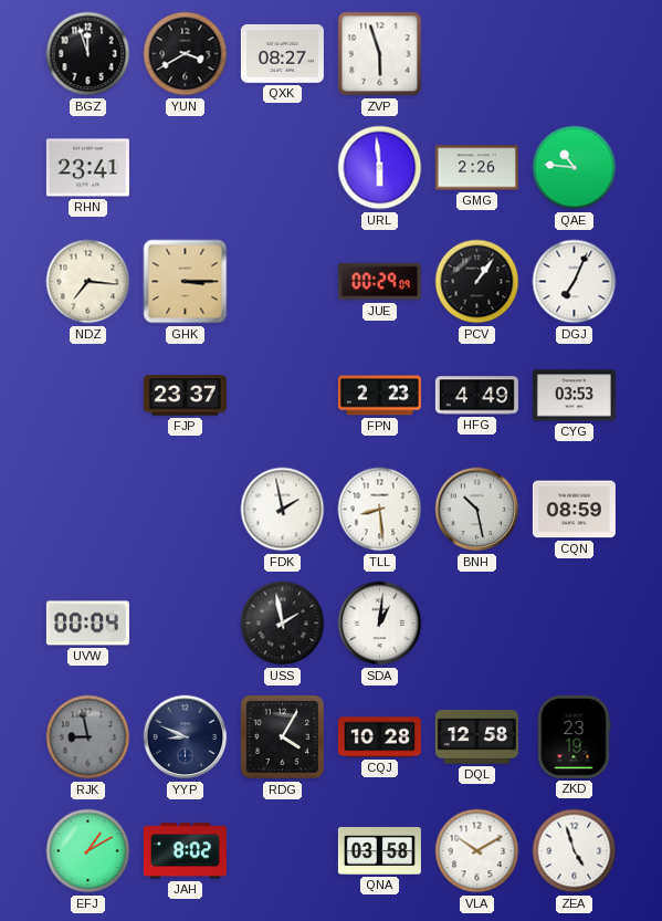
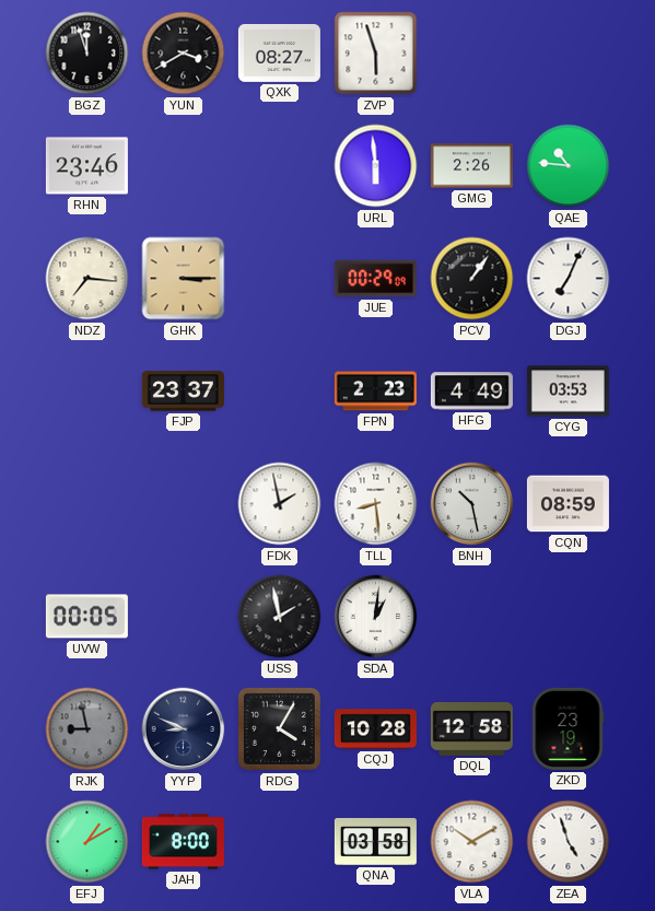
RHN: 23:41 -> 23:46
UVW: 00:04 -> 00:05
JAH: 8:02 -> 8:00
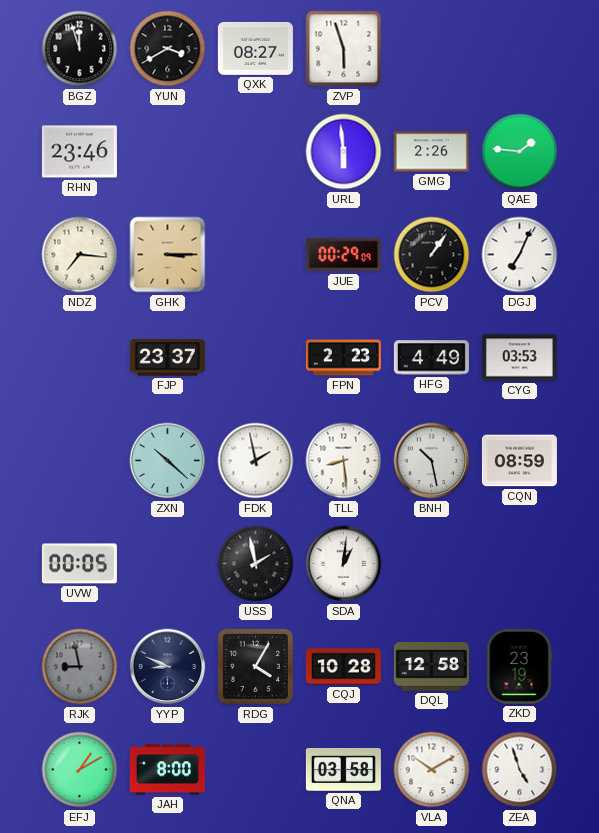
QAE: 10:46 -> 1:46
ZXN: none -> 10:22
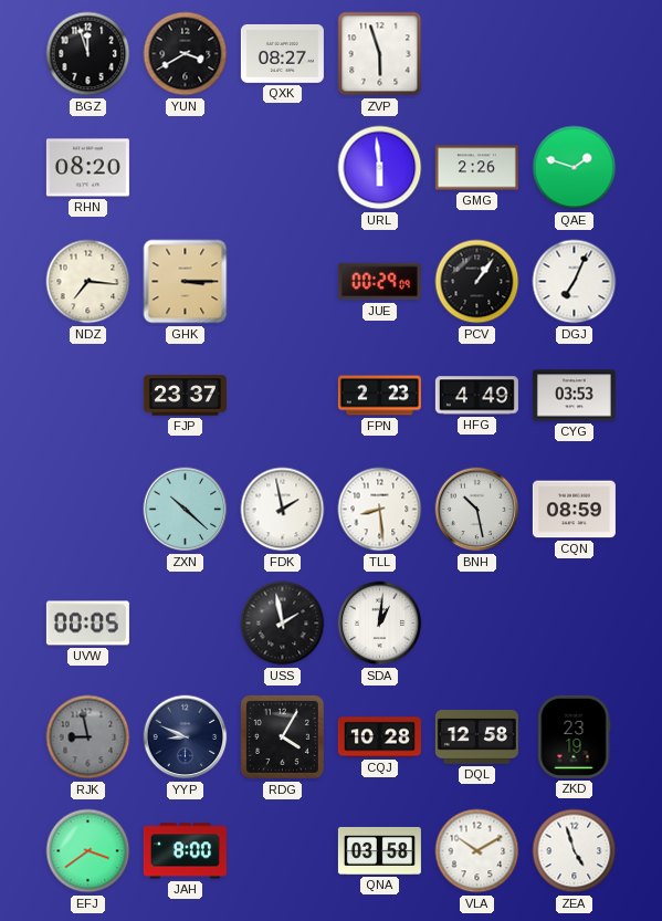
RHN: 23:46 -> 08:20
QAE: 1:46 -> 1:48
EFJ: 1:10 -> 3:39
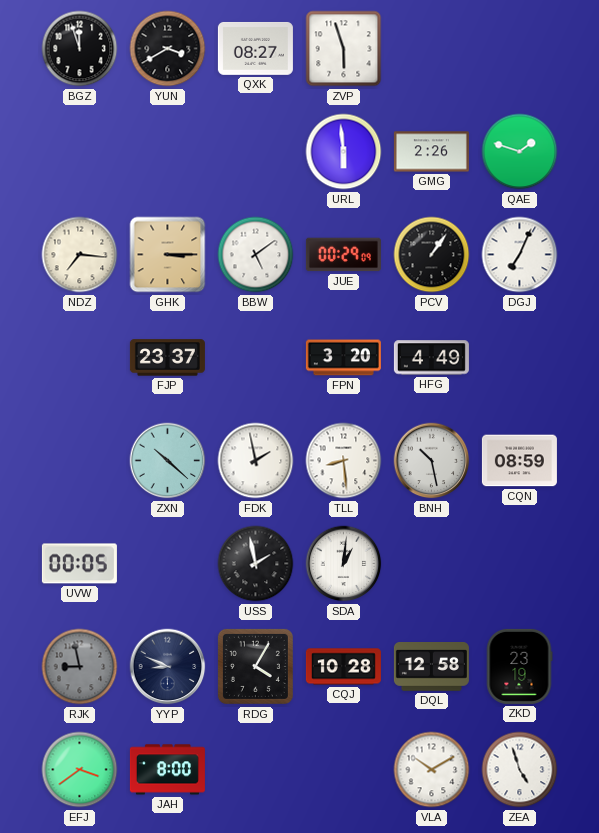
RHN: 08:20 -> none
BBW: none -> 5:09
FPN: 2:23 -> 3:20
CYG: 03:53 -> none
QNA: 03:58 -> none
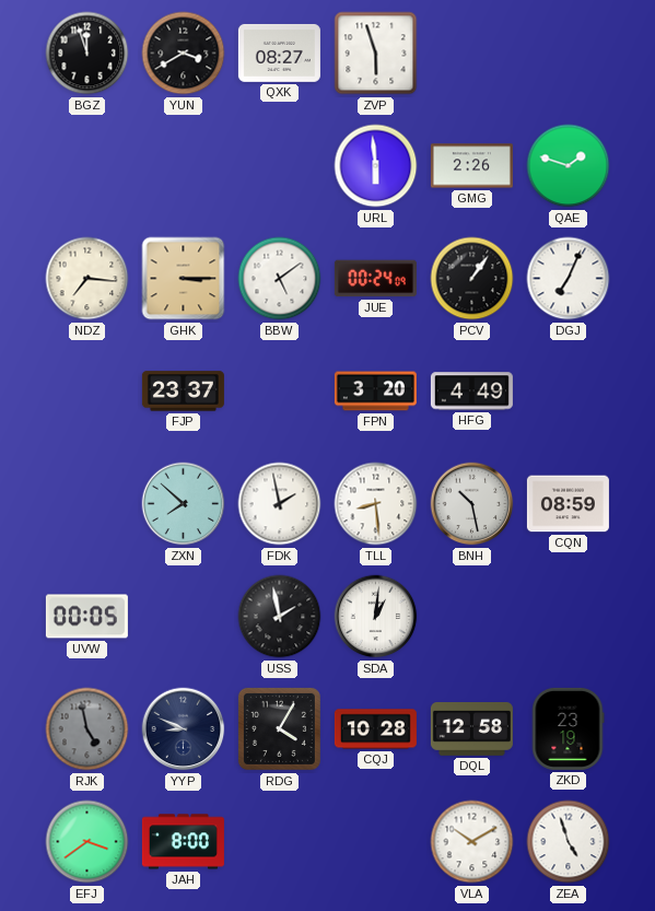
JUE: 00:29 -> 00:24
ZXN: 10:22 -> 7:52
RJK: 8:58 -> 4:58
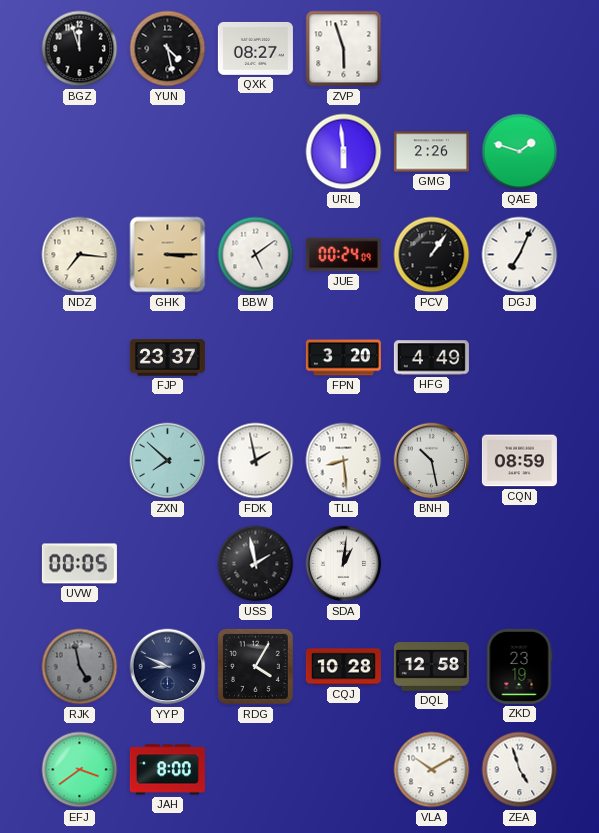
YUN: 3:40 -> 4:28
